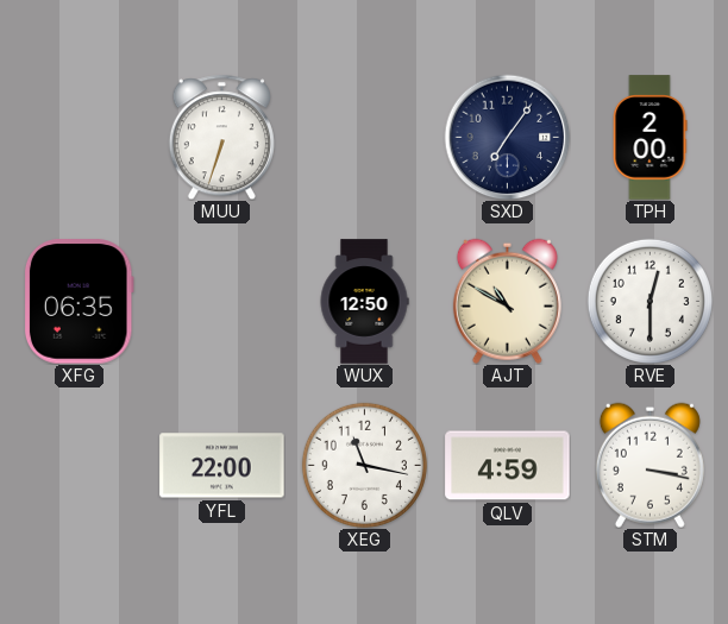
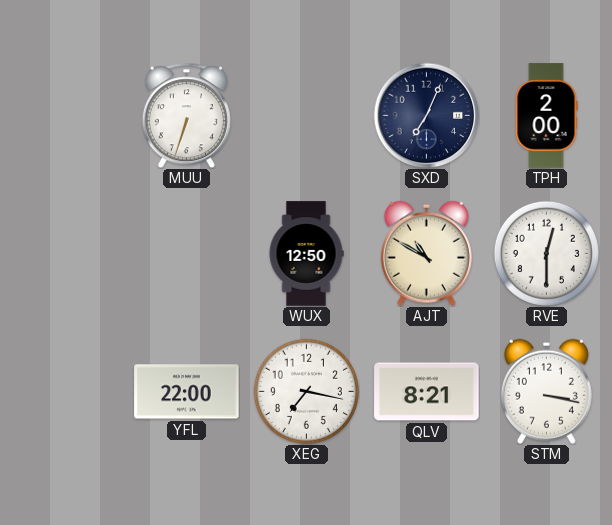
SXD: 7:06 -> 7:04
XFG: 06:35 -> none
XEG: 11:17 -> 7:17
QLV: 4:59 -> 8:21
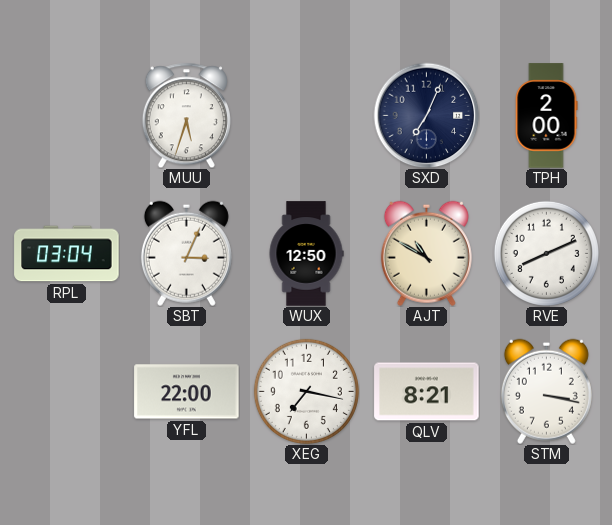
MUU: 6:33 -> 5:33
RPL: none -> 03:04
SBT: none -> 3:04
RVE: 12:30 -> 8:11
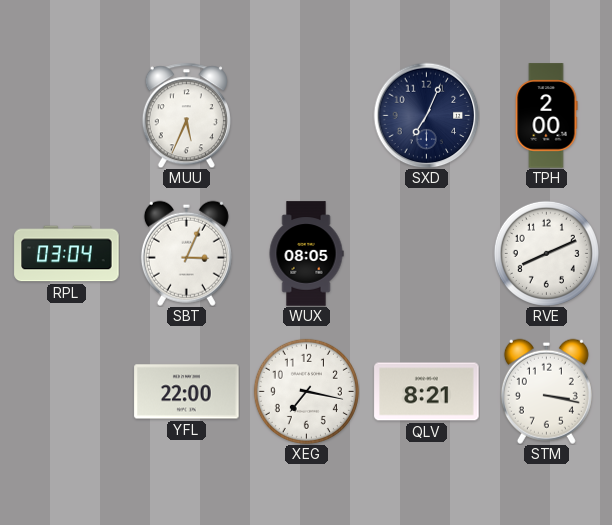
MUU: 5:33 -> 5:34
WUX: 12:50 -> 08:05
AJT: 10:50 -> none
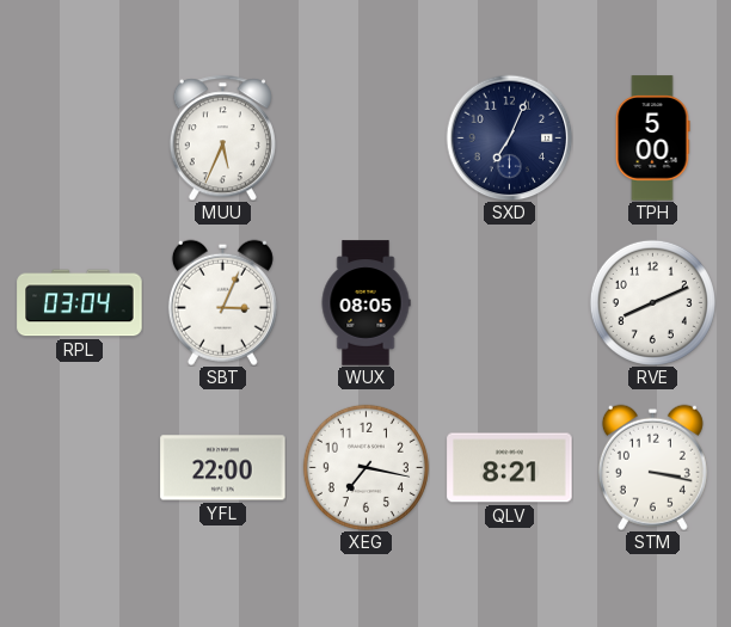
TPH: 2:00 -> 5:00
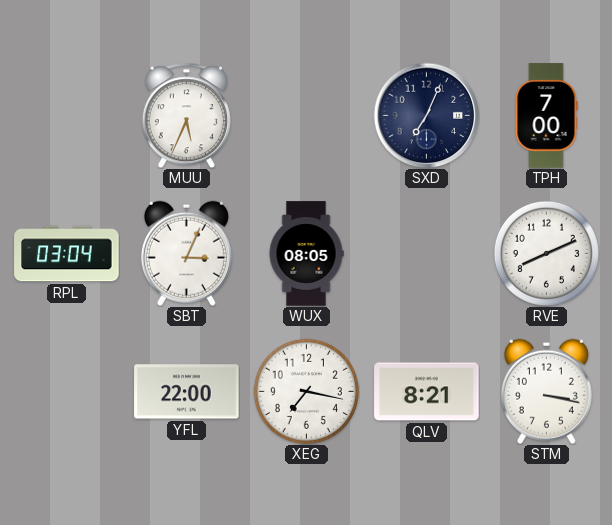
TPH: 5:00 -> 7:00
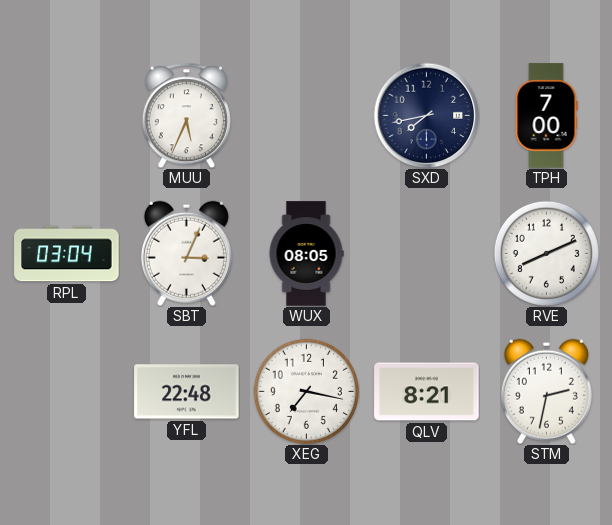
SXD: 7:04 -> 7:43
YFL: 22:00 -> 22:48
STM: 3:17 -> 2:32
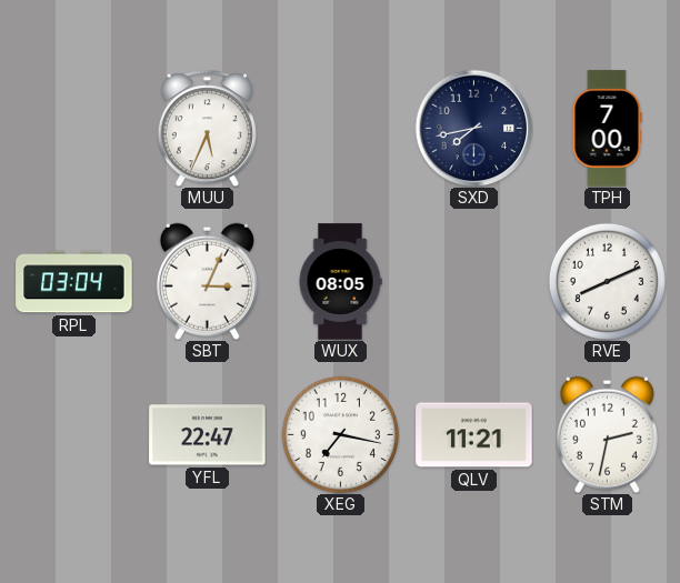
YFL: 22:48 -> 22:47
QLV: 8:21 -> 11:21
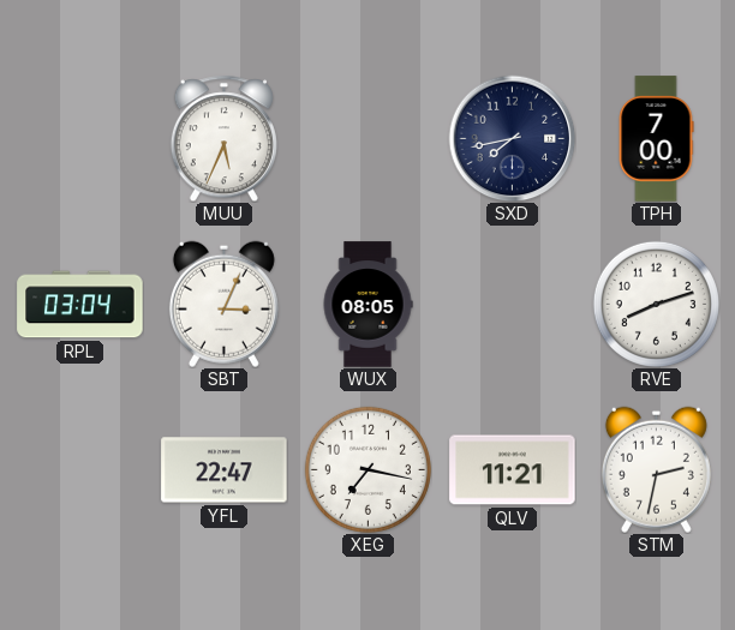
RVE: 8:11 -> 8:12
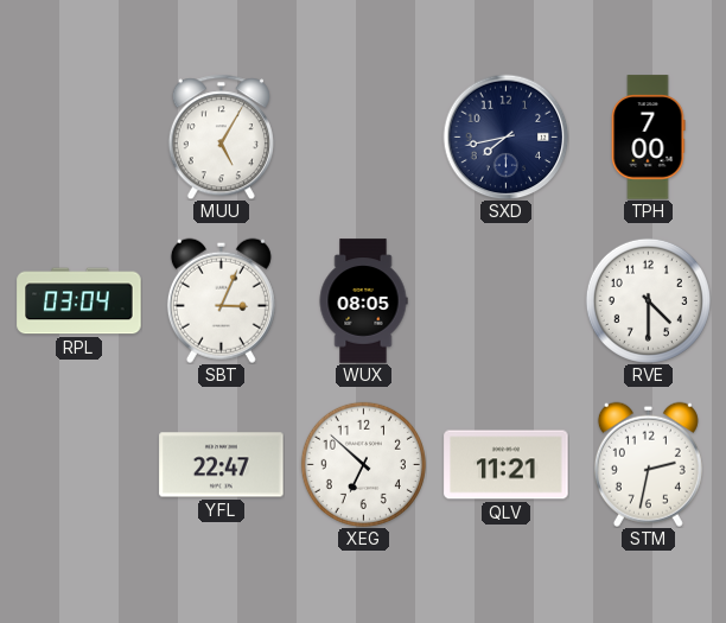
MUU: 5:34 -> 5:05
RVE: 8:12 -> 4:30
XEG: 7:17 -> 6:52
